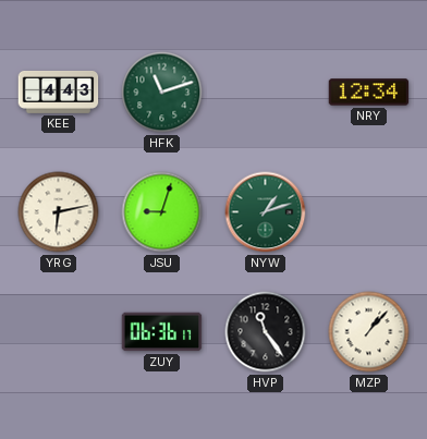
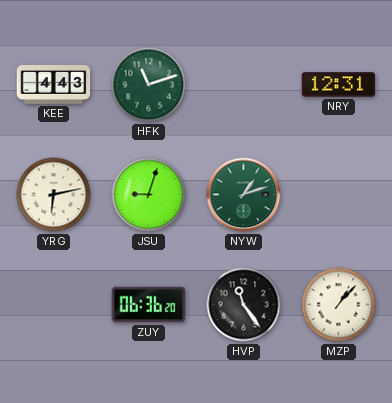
NRY: 12:34 -> 12:31
ZUY: 06:36:17 -> 06:36:20
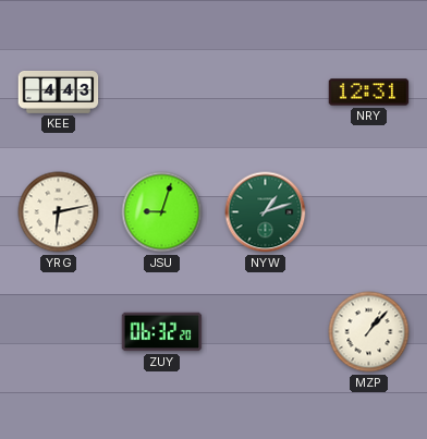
HFK: 11:12 -> none
ZUY: 06:36 -> 06:32
HVP: 11:24 -> none
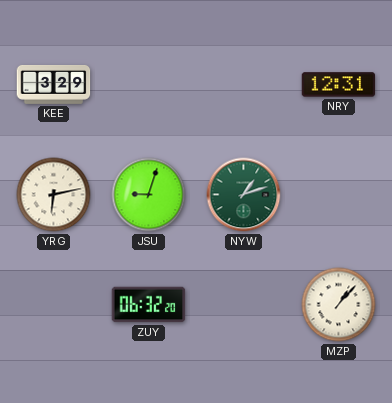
KEE: 4:43 -> 3:29
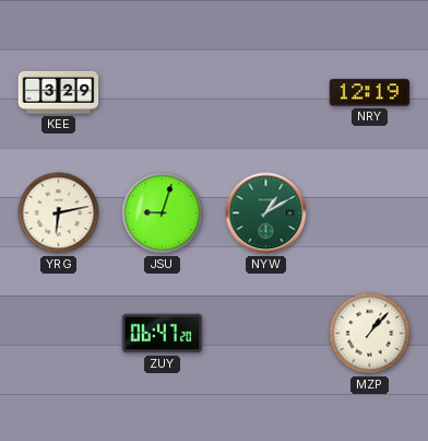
NRY: 12:31 -> 12:19
NYW: 1:12 -> 1:10
ZUY: 06:32 -> 06:47
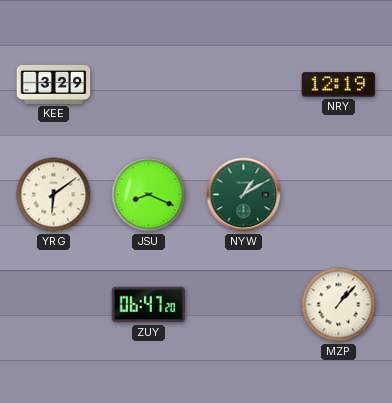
YRG: 6:13 -> 6:09
JSU: 9:03 -> 8:19
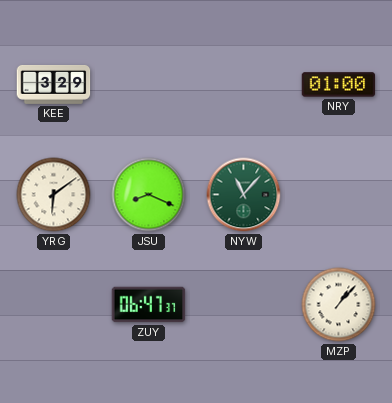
NRY: 12:19 -> 01:00
NYW: 1:10 -> 11:07
ZUY: 06:47:20 -> 06:47:37
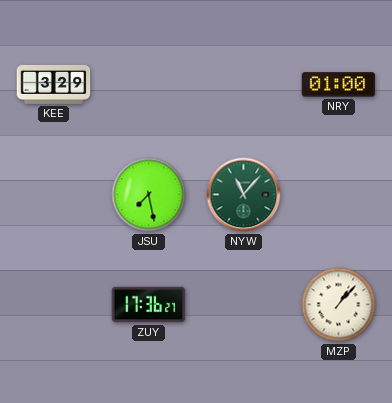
YRG: 6:09 -> none
JSU: 8:19 -> 7:28
ZUY: 06:47 -> 17:36
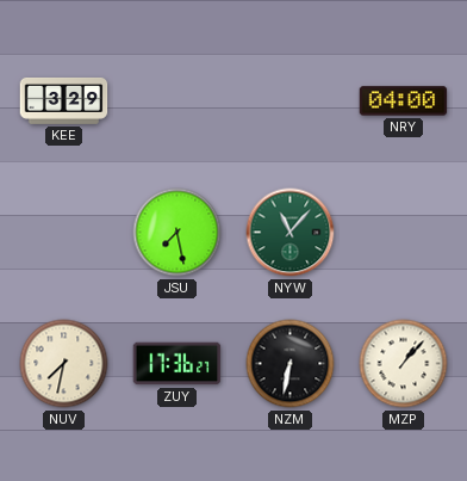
NRY: 01:00 -> 04:00
NUV: none -> 7:32
NZM: none -> 6:32
